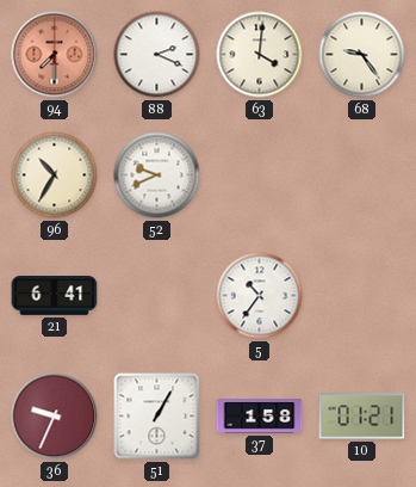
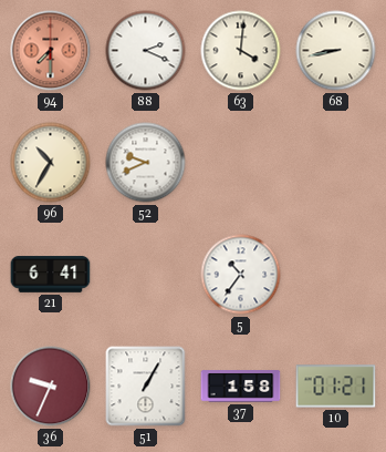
68: 9:24 -> 8:43
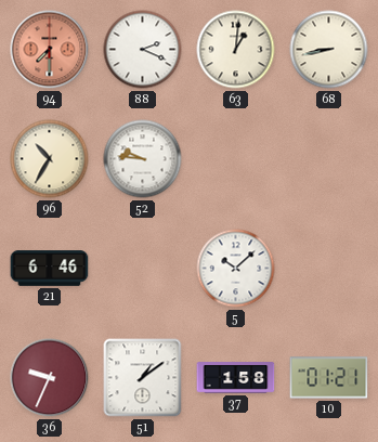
63: 4:01 -> 1:01
52: 9:41 -> 9:46
21: 6:41 -> 6:46
5: 10:36 -> 10:08
51: 1:05 -> 1:09
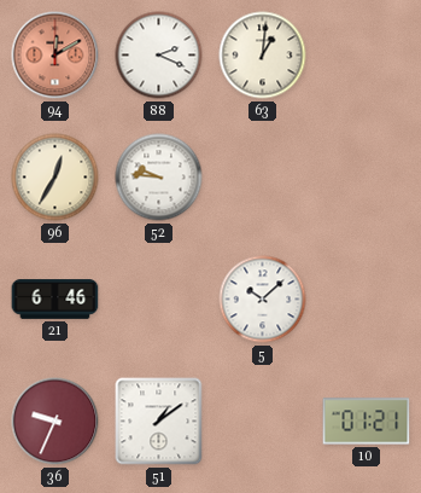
94: 7:30 -> 12:10
68: 8:43 -> none
96: 10:35 -> 12:35
37: 1:58 -> none
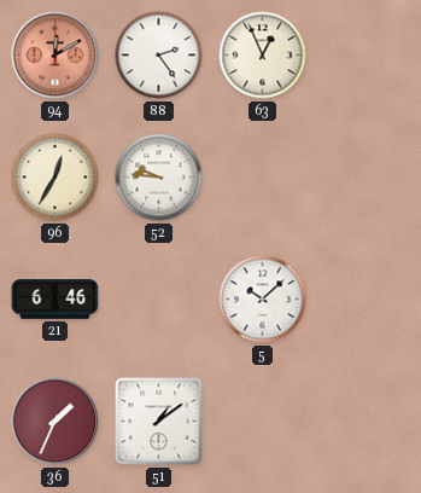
88: 2:19 -> 2:24
63: 1:01 -> 12:56
36: 9:34 -> 1:34
10: 01:21 -> none
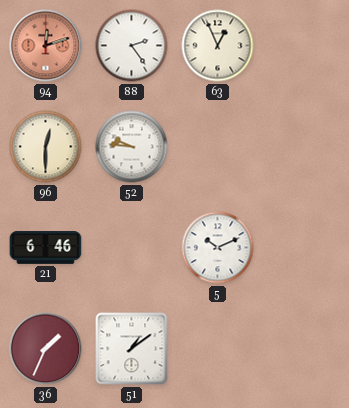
94: 12:10 -> 12:12
96: 12:35 -> 12:30
5: 10:08 -> 10:11
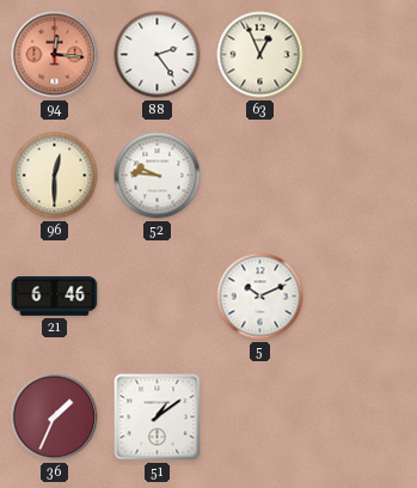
94: 12:12 -> 12:16
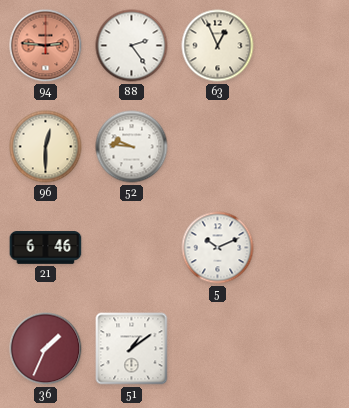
94: 12:16 -> 2:46
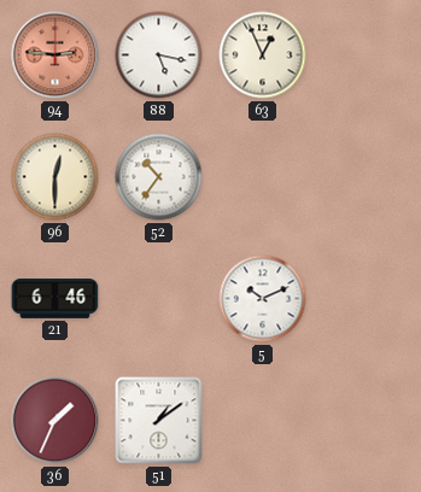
88: 2:24 -> 5:17
52: 9:46 -> 10:36
